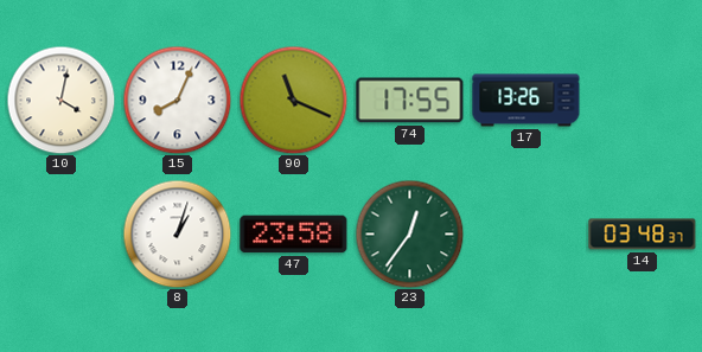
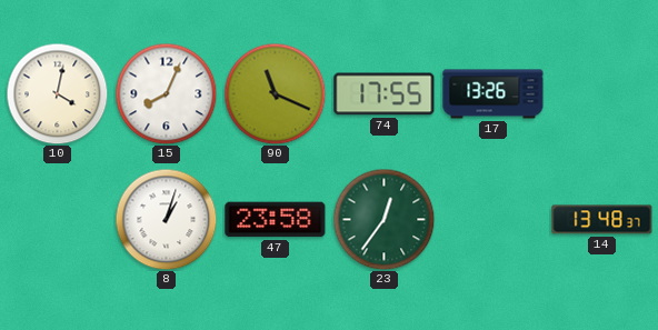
14: 03:48 -> 13:48
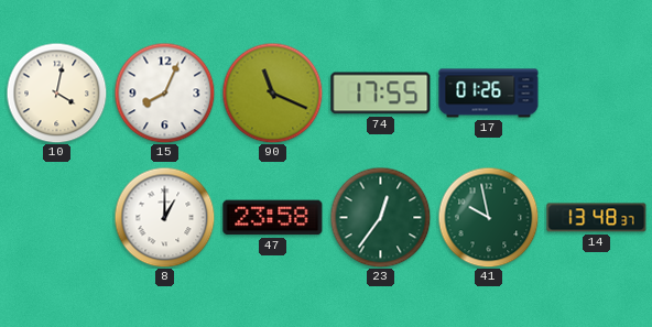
17: 13:26 -> 01:26
8: 1:03 -> 1:00
41: none -> 9:58
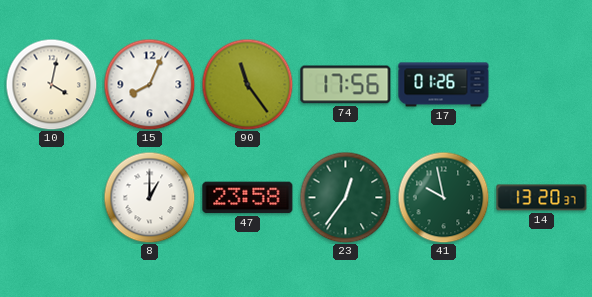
90: 11:19 -> 11:24
74: 17:55 -> 17:56
14: 13:48 -> 13:20
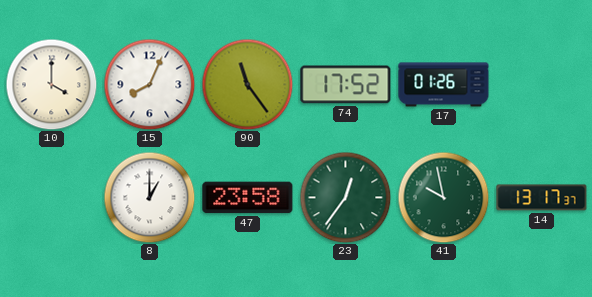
10: 4:02 -> 4:00
74: 17:56 -> 17:52
14: 13:20 -> 13:17
